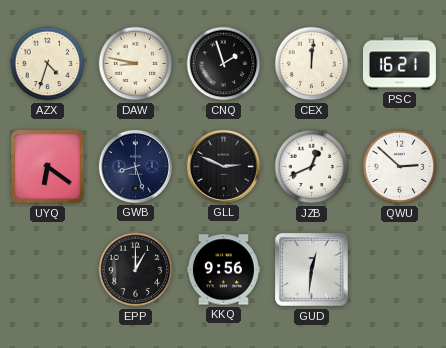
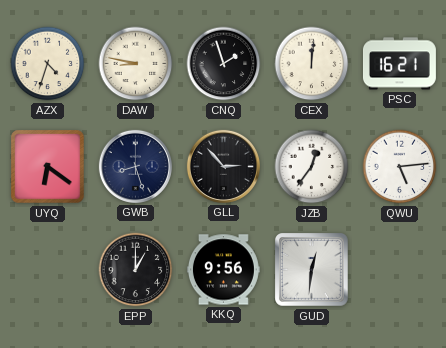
GLL: 2:49 -> 2:53
JZB: 12:41 -> 12:36
QWU: 2:52 -> 5:14
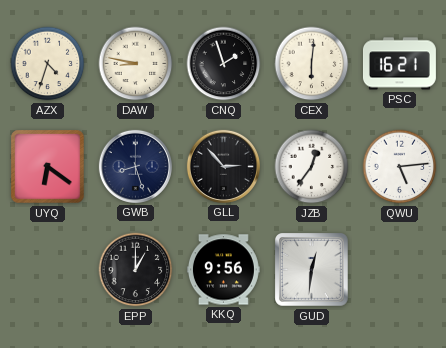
CEX: 12:01 -> 6:01
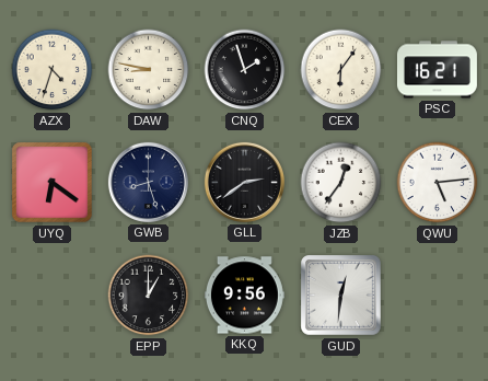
CEX: 6:01 -> 6:06
GLL: 2:53 -> 2:39
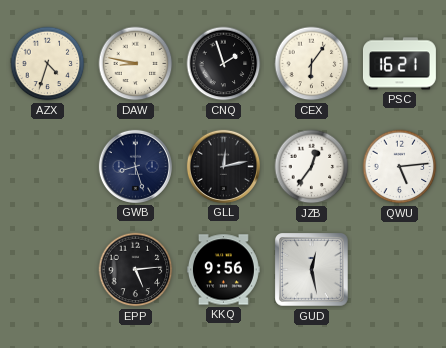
UYQ: 6:21 -> none
GLL: 2:39 -> 12:13
EPP: 1:00 -> 5:14
GUD: 12:31 -> 12:28
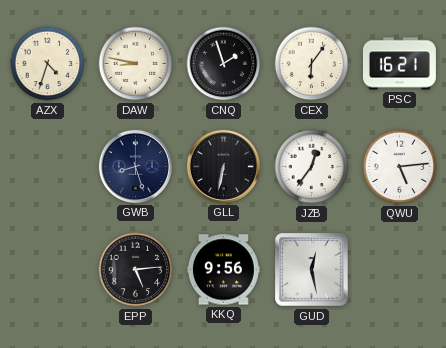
GLL: 12:13 -> 6:32
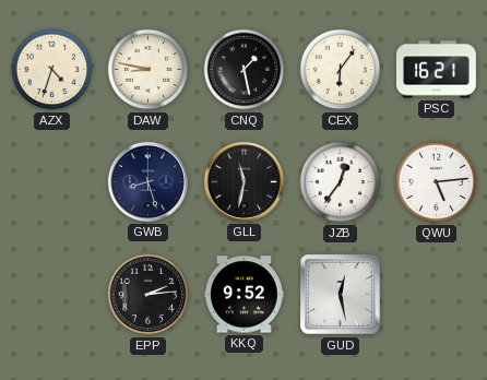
CNQ: 1:57 -> 1:28
GLL: 6:32 -> 11:32
EPP: 5:14 -> 2:14
KKQ: 9:56 -> 9:52
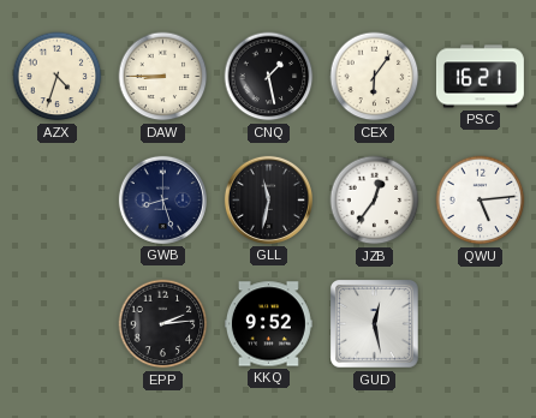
DAW: 8:47 -> 8:45
